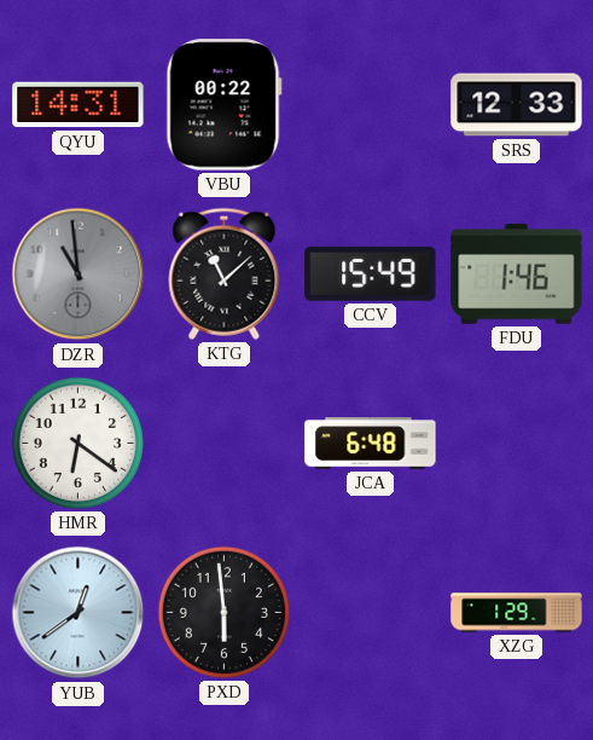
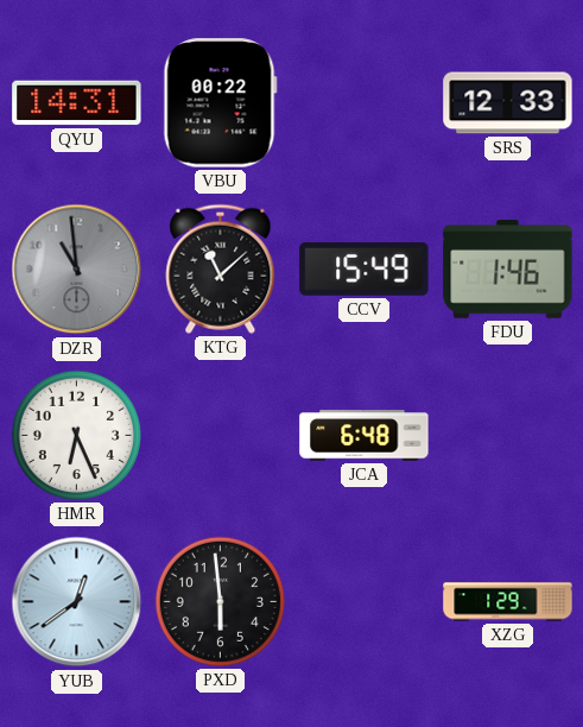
HMR: 6:21 -> 6:26
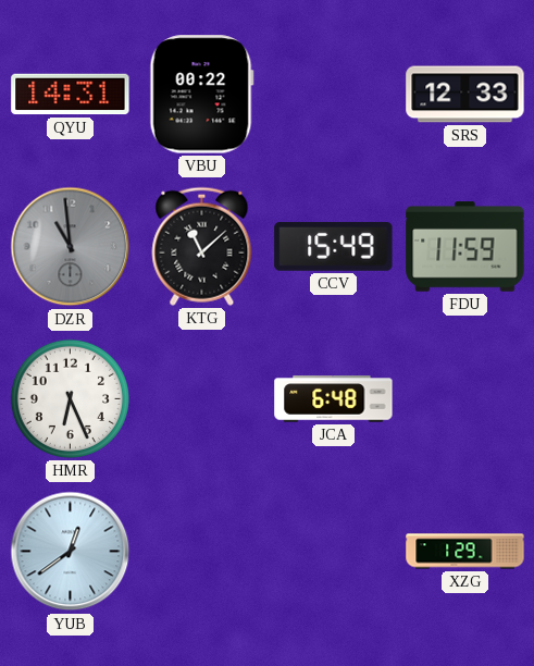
FDU: 1:46 -> 11:59
PXD: 5:59 -> none
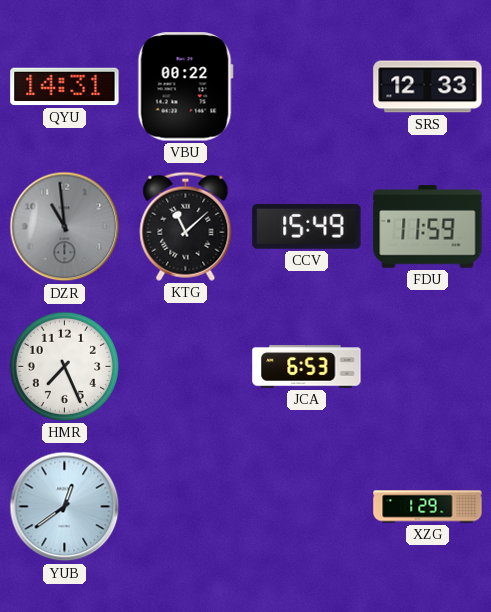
HMR: 6:26 -> 7:26
JCA: 6:48 -> 6:53
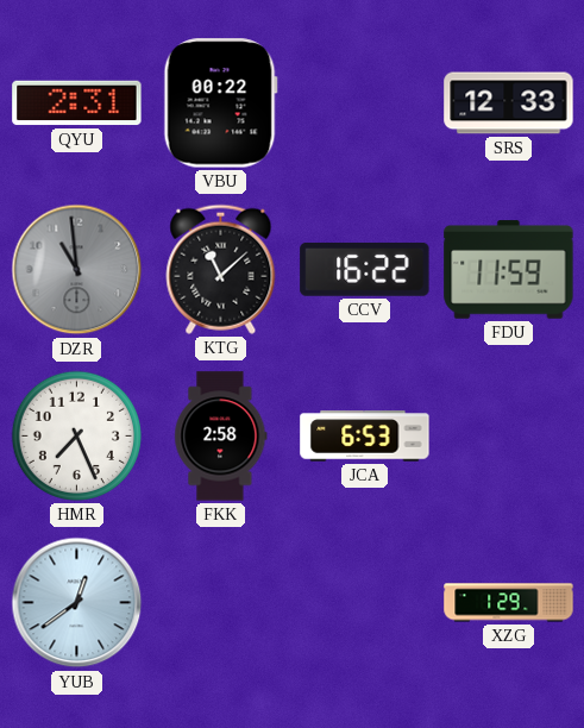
QYU: 14:31 -> 2:31
CCV: 15:49 -> 16:22
FKK: none -> 2:58
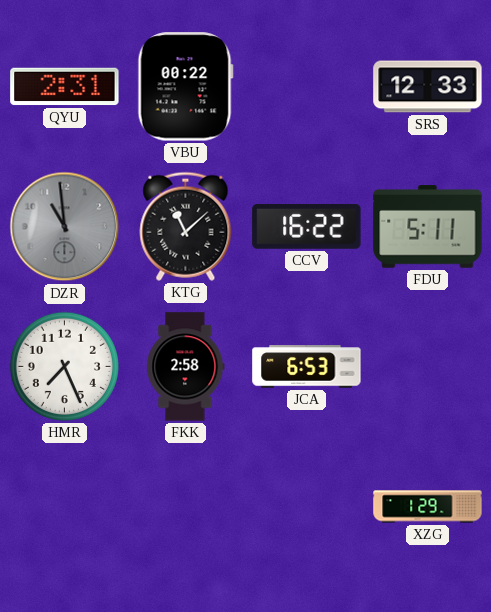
FDU: 11:59 -> 5:11
YUB: 12:39 -> none
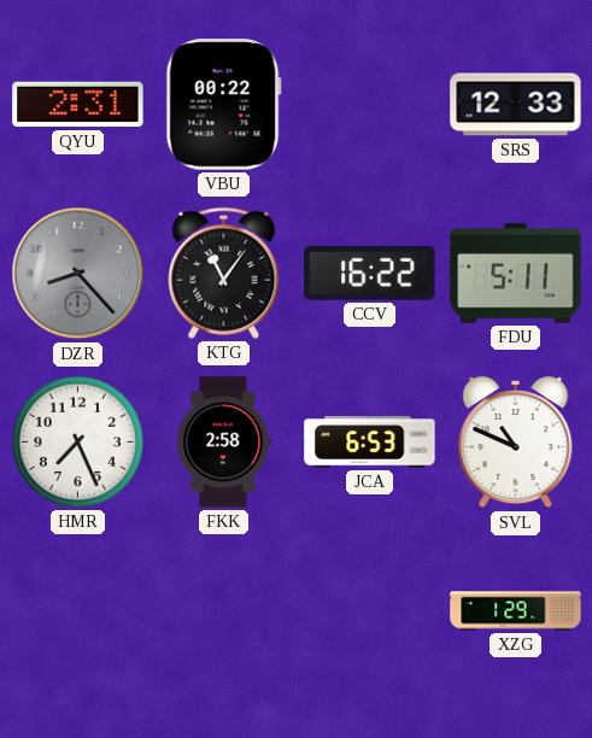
DZR: 10:59 -> 8:23
KTG: 11:08 -> 11:06
SVL: none -> 10:49
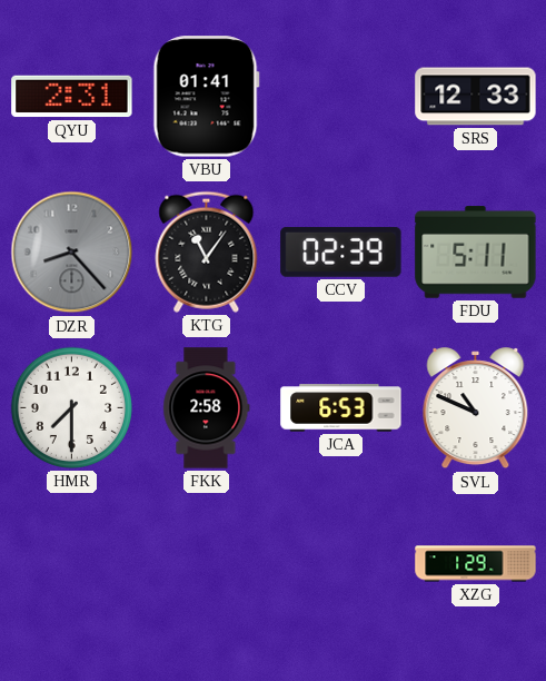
VBU: 00:22 -> 01:41
CCV: 16:22 -> 02:39
HMR: 7:26 -> 7:30
